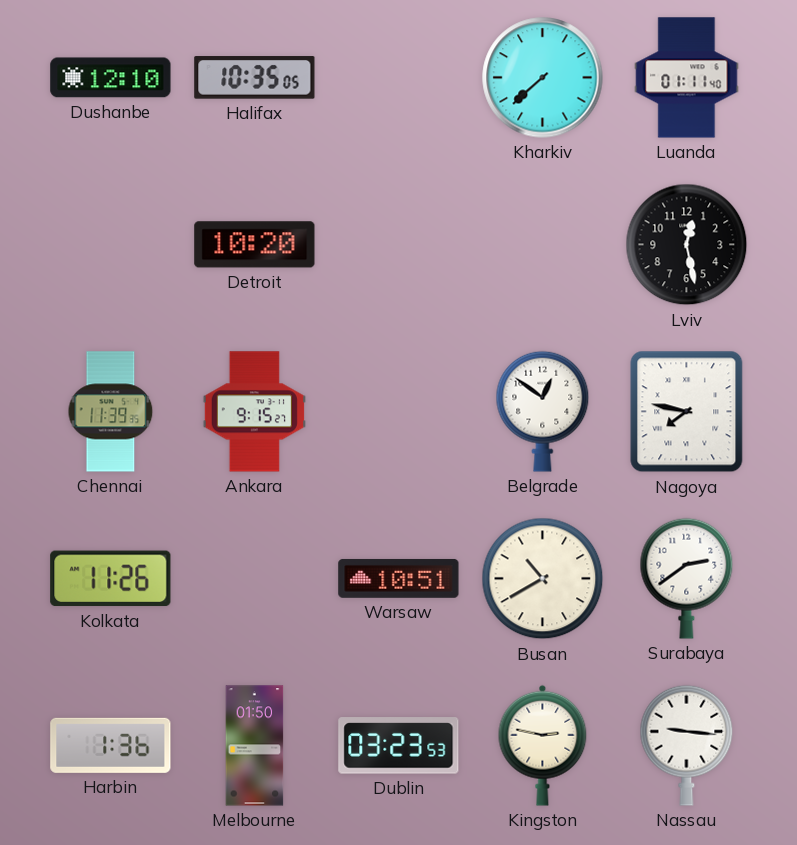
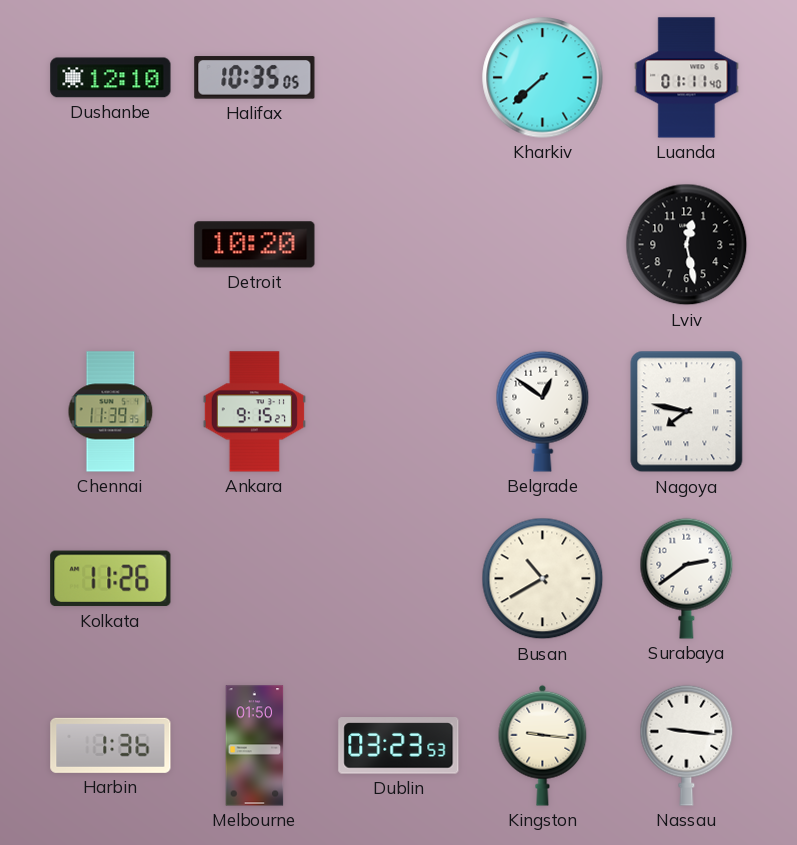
Warsaw: 10:51 -> none
Kingston: 2:47 -> 9:16
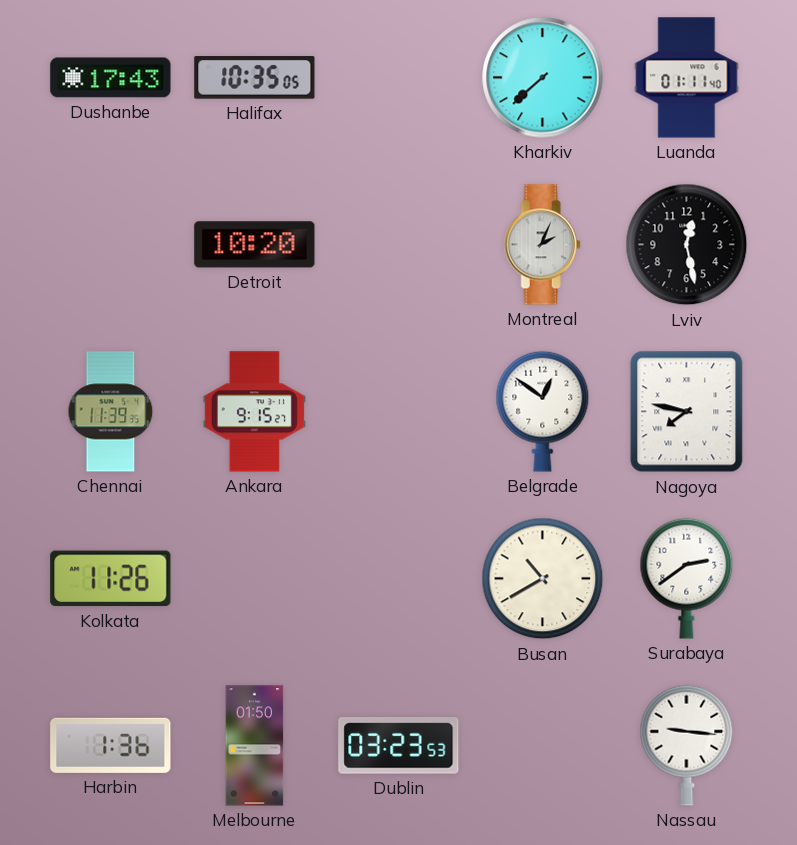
Dushanbe: 12:10 -> 17:43
Montreal: none -> 2:04
Kingston: 9:16 -> none
